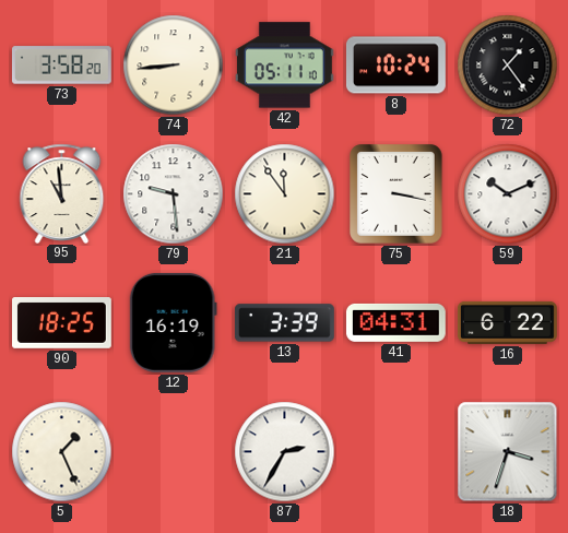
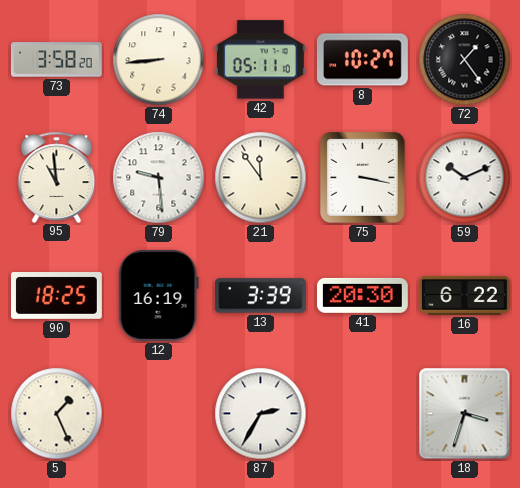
8: 10:24 -> 10:27
41: 04:31 -> 20:30
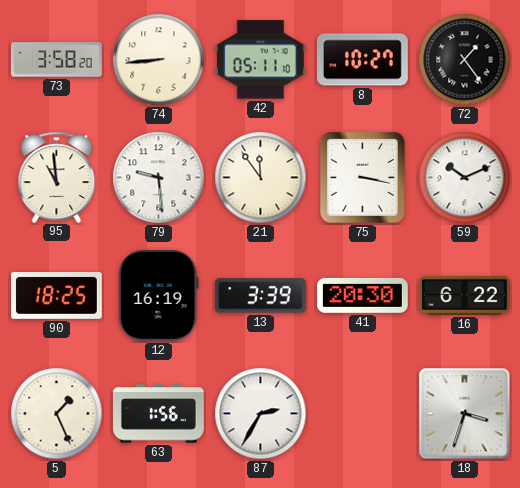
63: none -> 1:56
